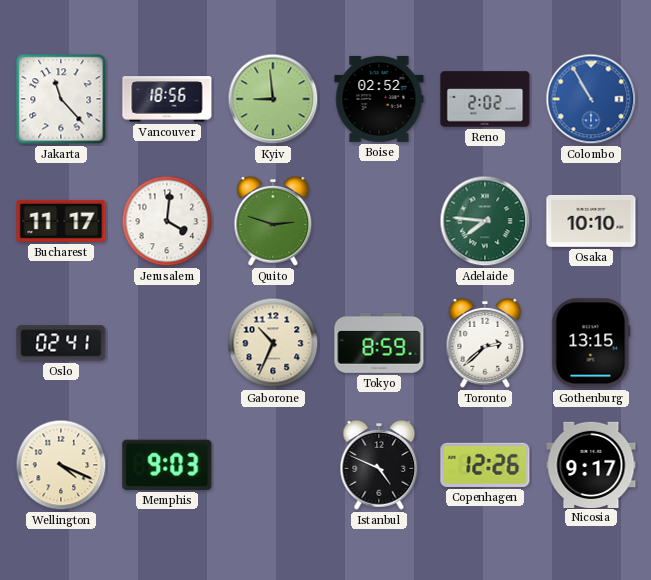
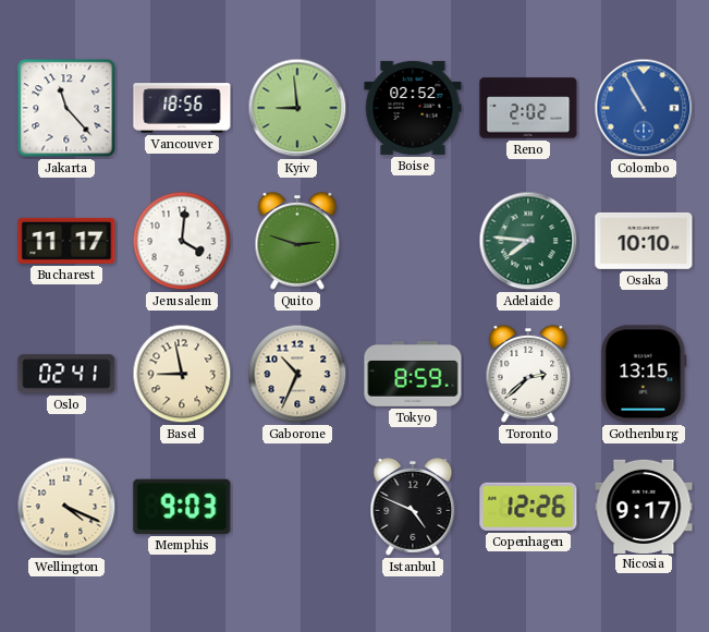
Basel: none -> 8:58
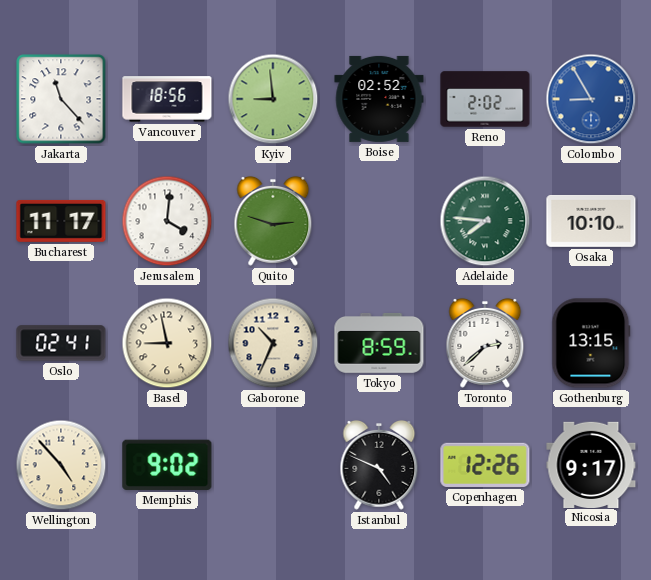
Colombo: 10:55 -> 8:55
Wellington: 4:19 -> 4:53
Memphis: 9:03 -> 9:02
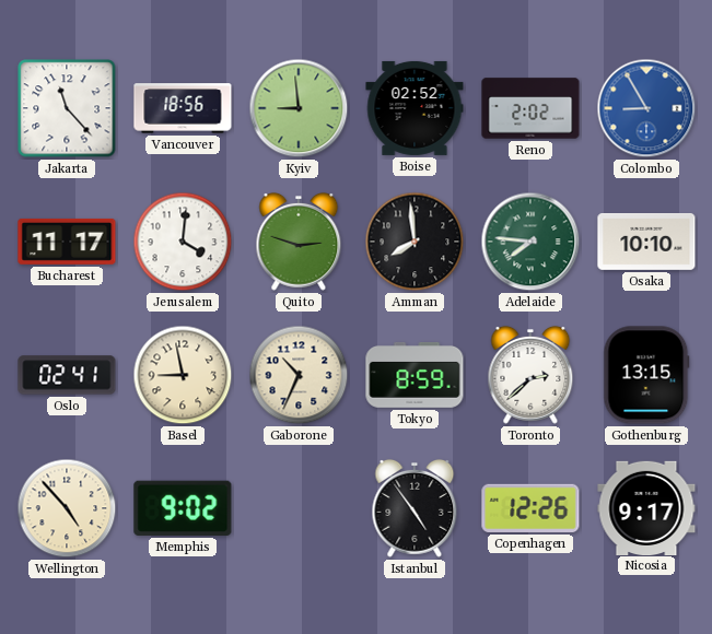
Amman: none -> 7:59
Istanbul: 4:49 -> 4:54
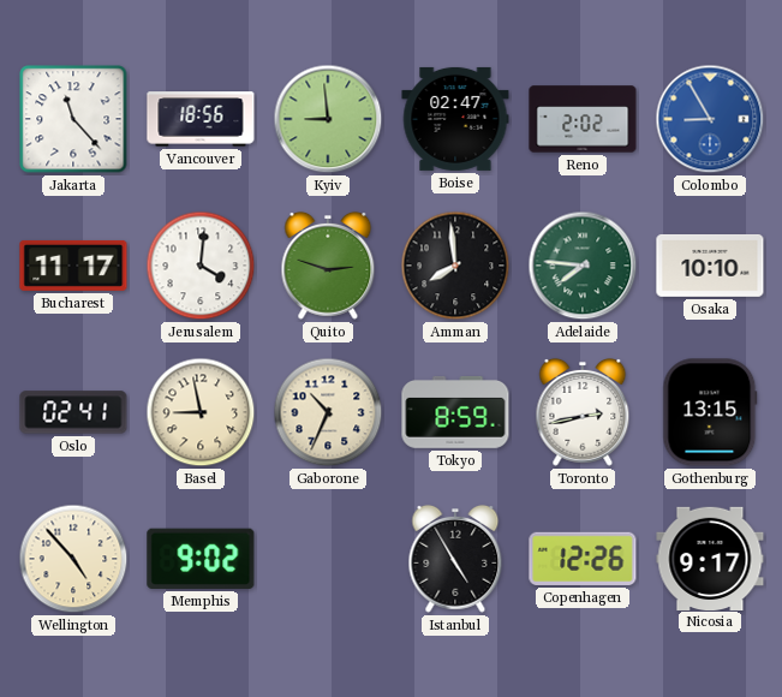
Boise: 02:52 -> 02:47
Toronto: 2:38 -> 2:43
Istanbul: 4:54 -> 4:55
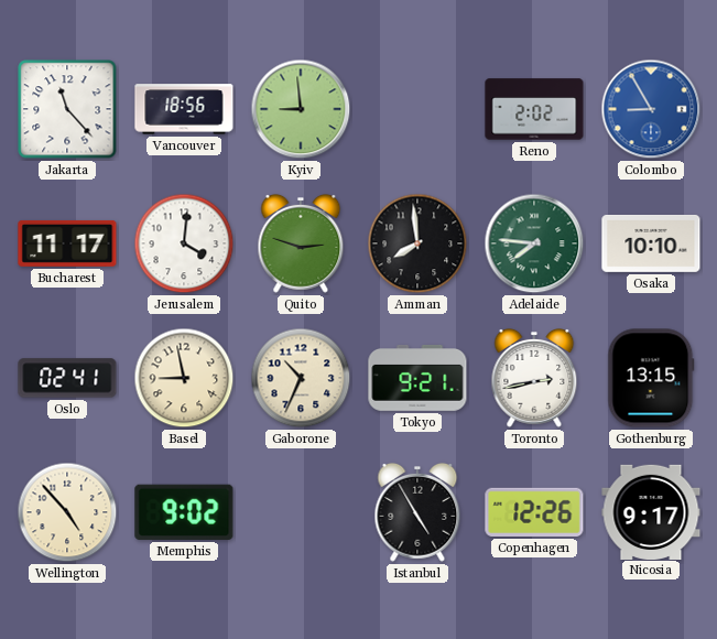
Boise: 02:47 -> none
Tokyo: 8:59 -> 9:21
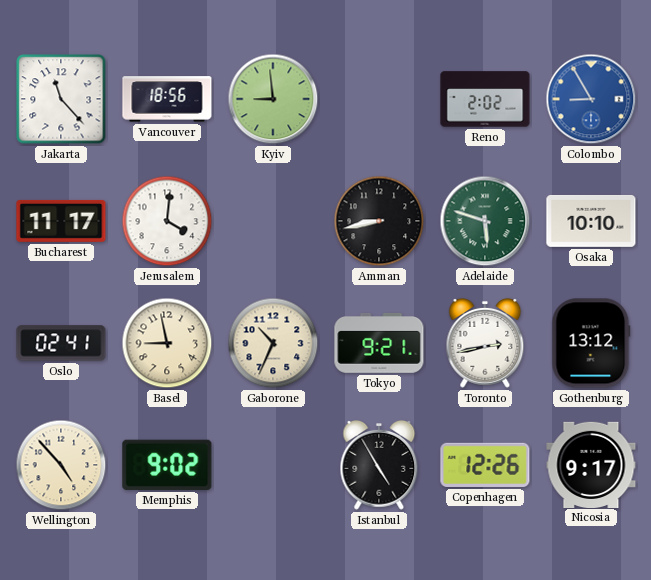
Quito: 2:48 -> none
Amman: 7:59 -> 8:43
Adelaide: 7:46 -> 5:48
Gothenburg: 13:15 -> 13:12
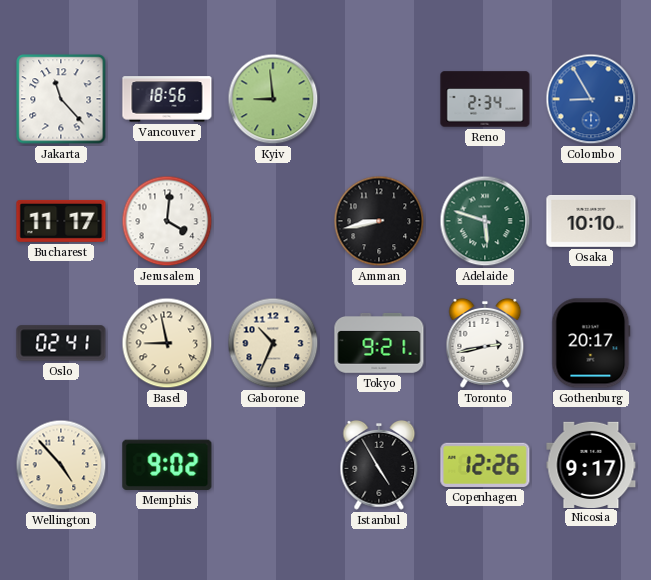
Reno: 2:02 -> 2:34
Gothenburg: 13:12 -> 20:17
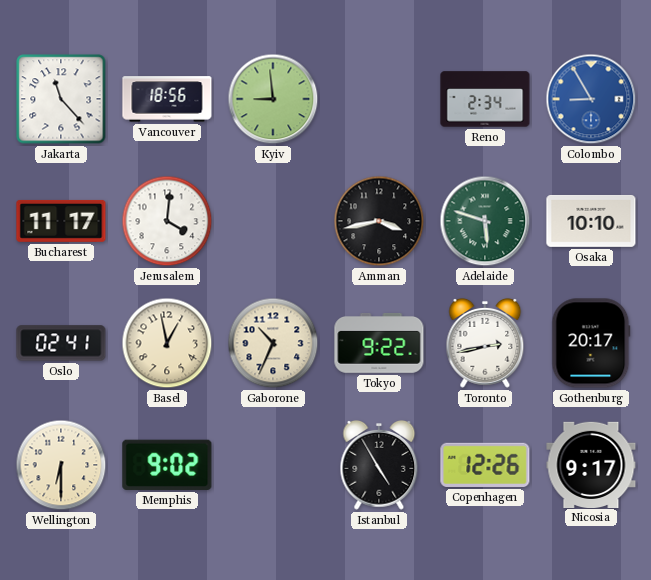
Amman: 8:43 -> 3:43
Basel: 8:58 -> 12:58
Tokyo: 9:21 -> 9:22
Wellington: 4:53 -> 6:30
